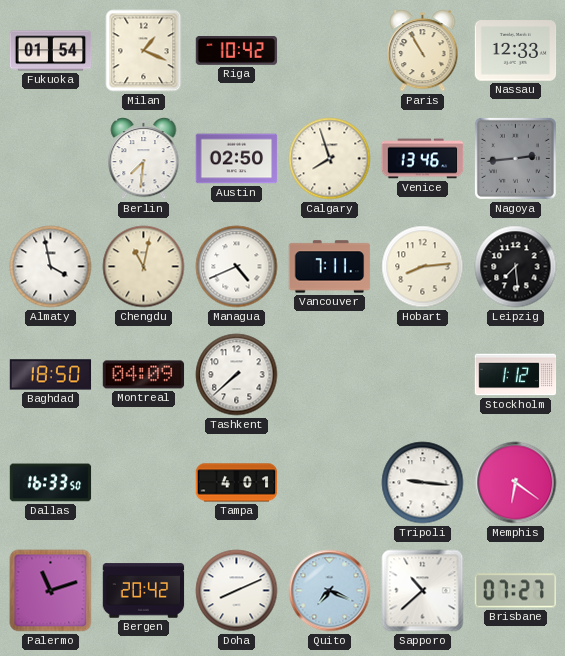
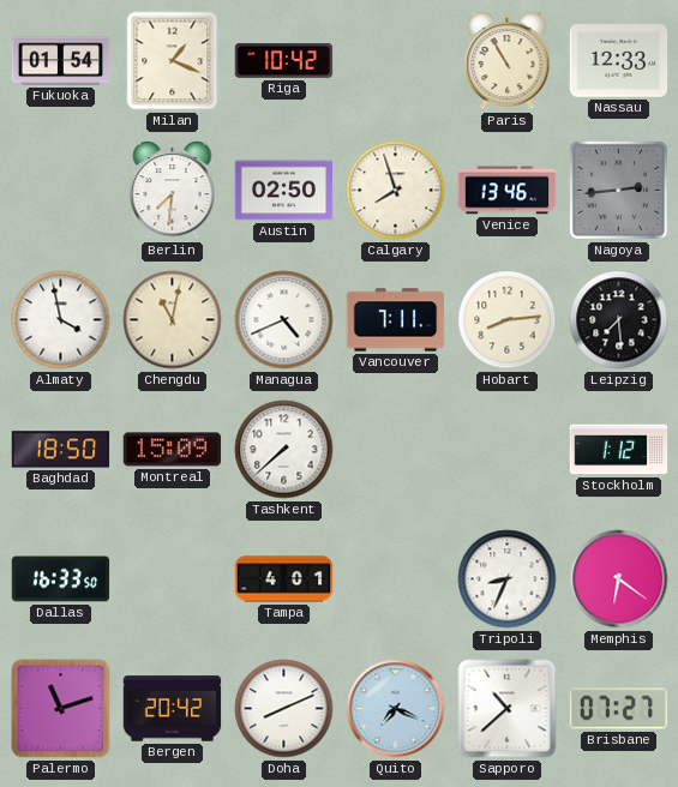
Montreal: 04:09 -> 15:09
Tripoli: 9:16 -> 8:34
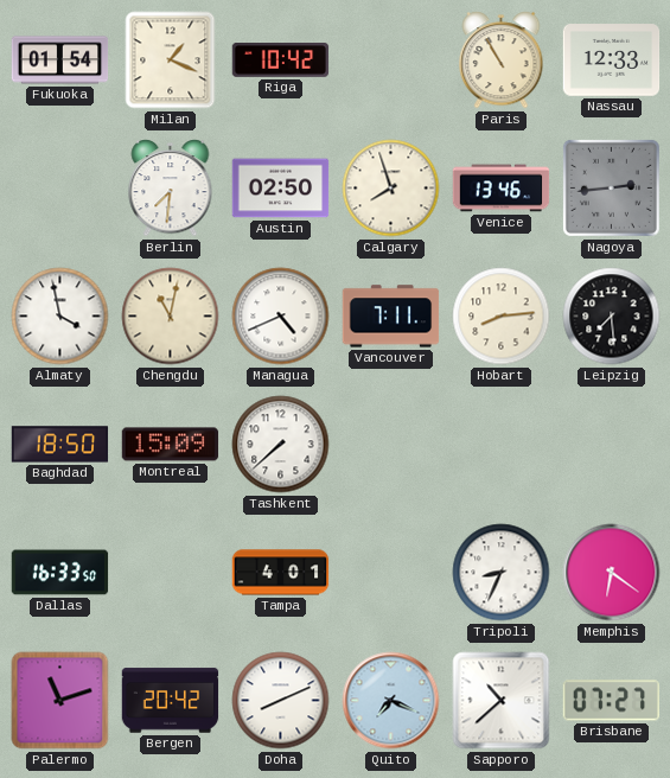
Stockholm: 1:12 -> none
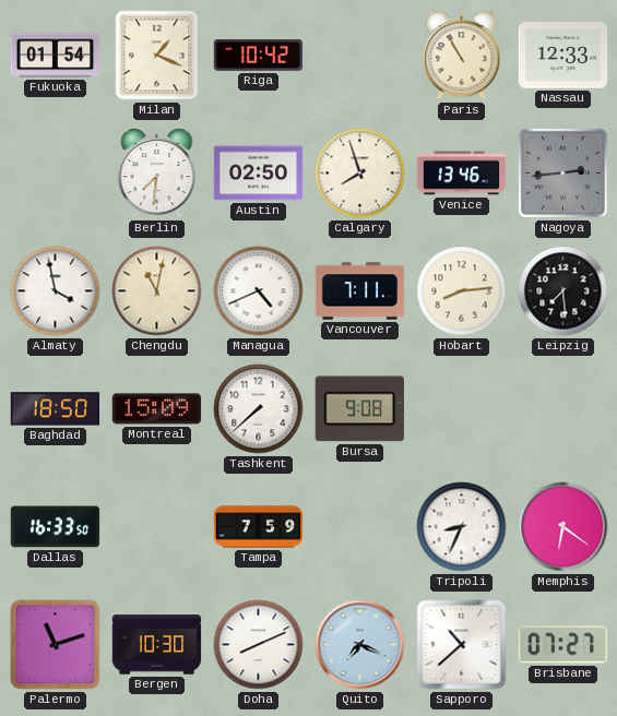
Bursa: none -> 9:08
Tampa: 4:01 -> 7:59
Bergen: 20:42 -> 10:30
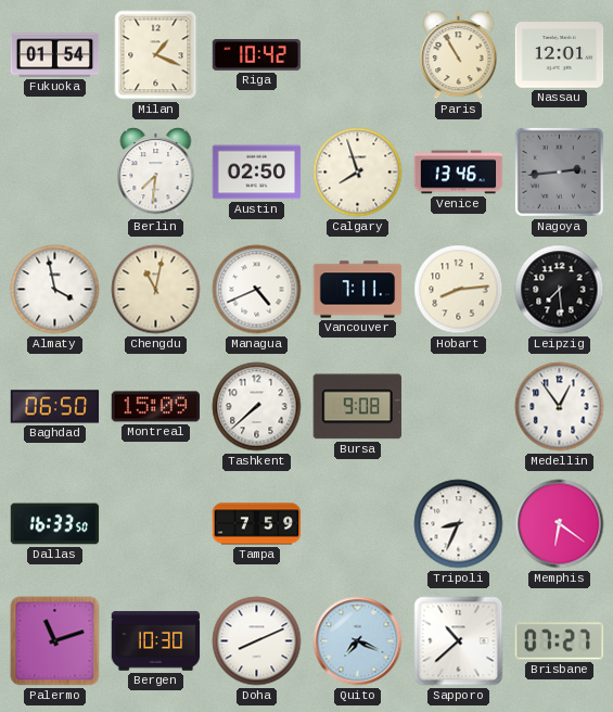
Nassau: 12:33 -> 12:01
Baghdad: 18:50 -> 06:50
Medellin: none -> 12:54
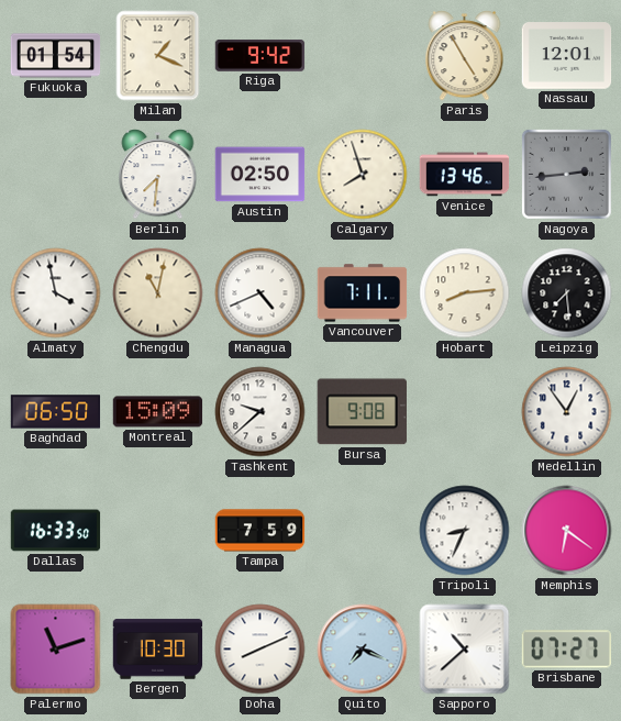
Riga: 10:42 -> 9:42
Paris: 10:55 -> 4:55
Tashkent: 7:38 -> 9:38
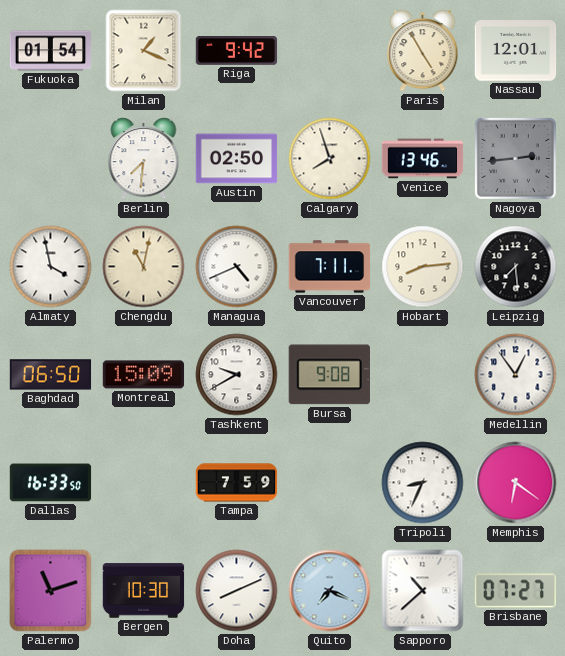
Tashkent: 9:38 -> 9:40
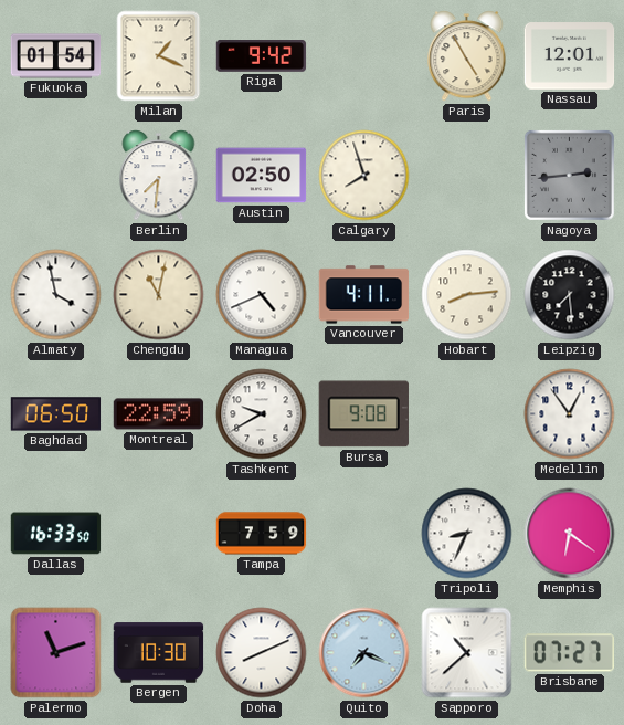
Venice: 13:46 -> none
Vancouver: 7:11 -> 4:11
Montreal: 15:09 -> 22:59
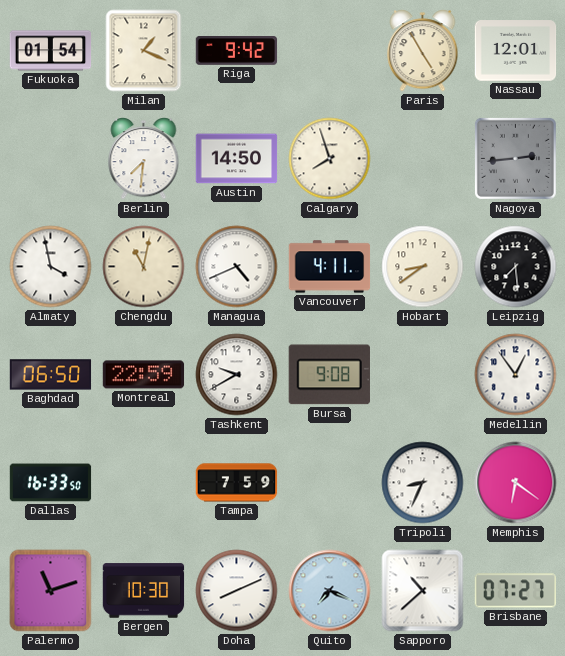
Austin: 02:50 -> 14:50
Hobart: 8:14 -> 8:39
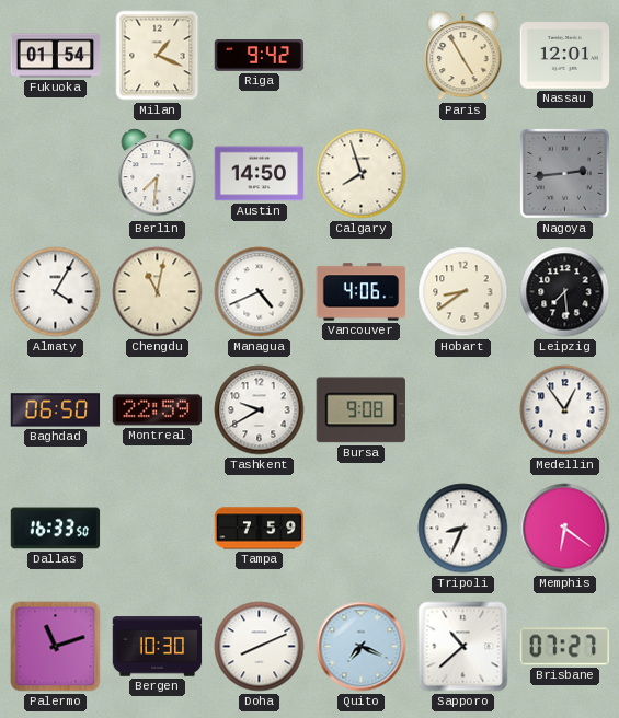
Almaty: 3:58 -> 4:05
Vancouver: 4:11 -> 4:06
